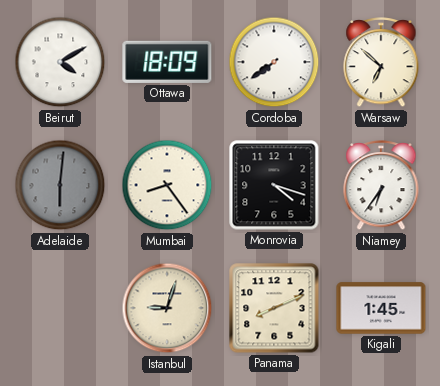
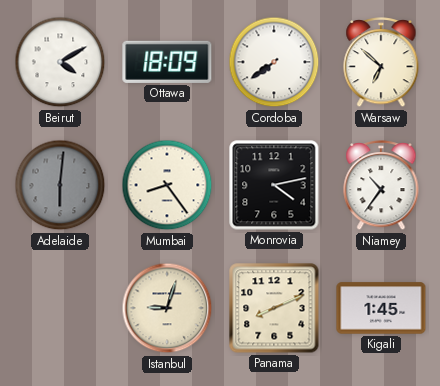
Monrovia: 4:18 -> 4:13
Niamey: 6:36 -> 10:36
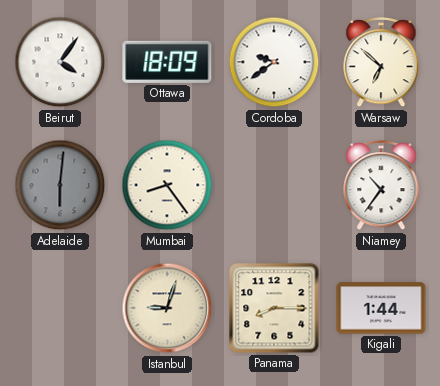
Beirut: 4:10 -> 4:06
Cordoba: 7:39 -> 9:39
Monrovia: 4:13 -> none
Panama: 8:11 -> 8:15
Kigali: 1:45 -> 1:44
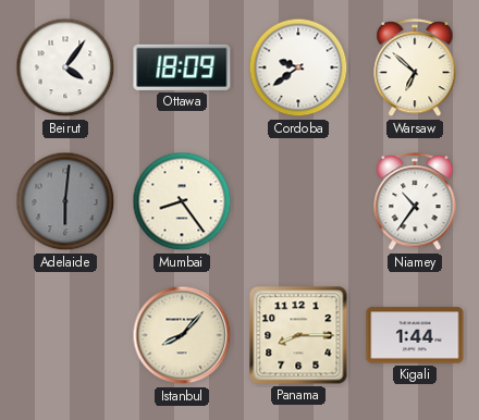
Istanbul: 9:03 -> 8:07
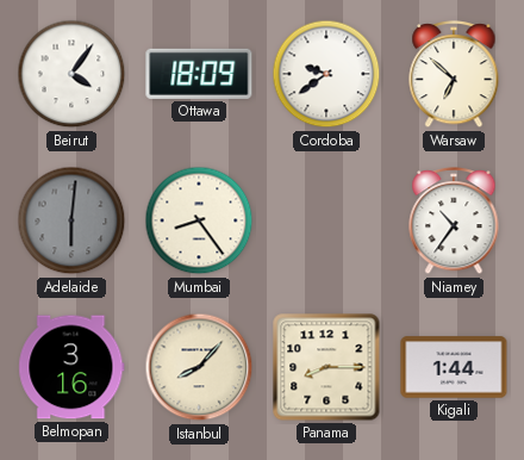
Belmopan: none -> 3:16
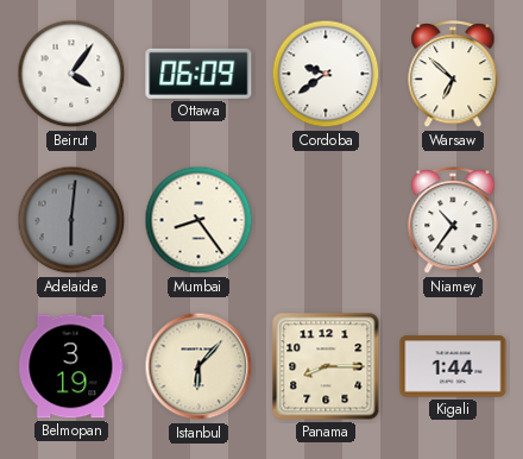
Ottawa: 18:09 -> 06:09
Belmopan: 3:16 -> 3:19
Istanbul: 8:07 -> 6:07
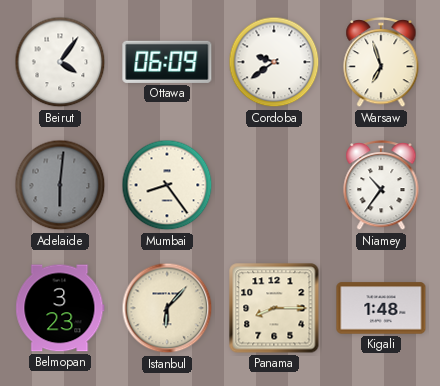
Warsaw: 6:52 -> 6:57
Belmopan: 3:19 -> 3:23
Kigali: 1:44 -> 1:48
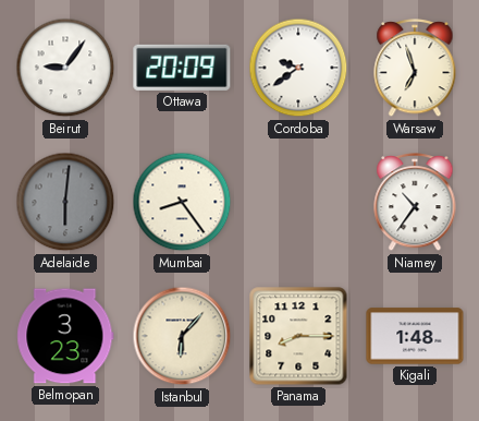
Beirut: 4:06 -> 9:06
Ottawa: 06:09 -> 20:09
